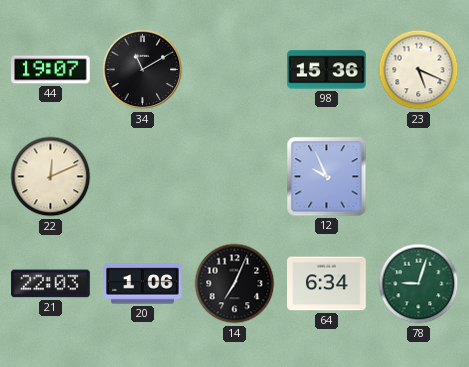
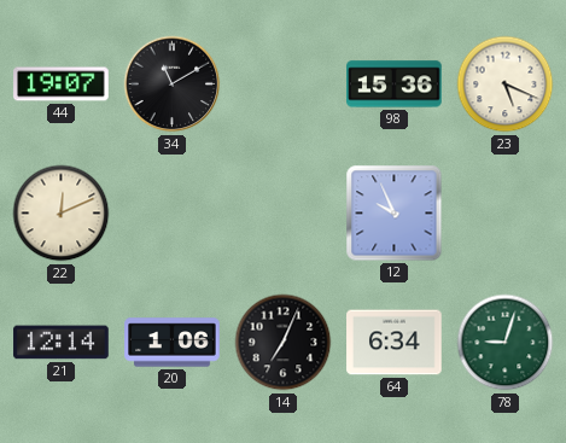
21: 22:03 -> 12:14
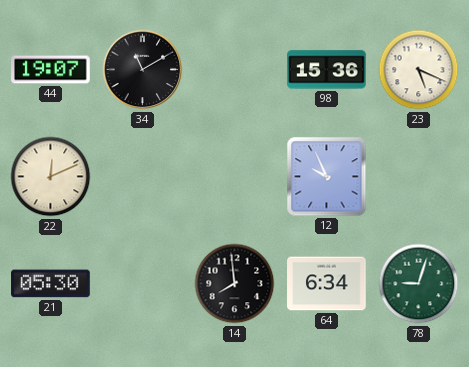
21: 12:14 -> 05:30
20: 1:06 -> none
14: 7:04 -> 7:59
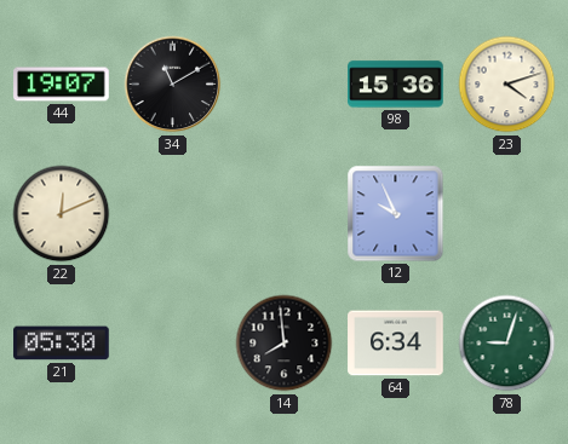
23: 5:19 -> 4:12
